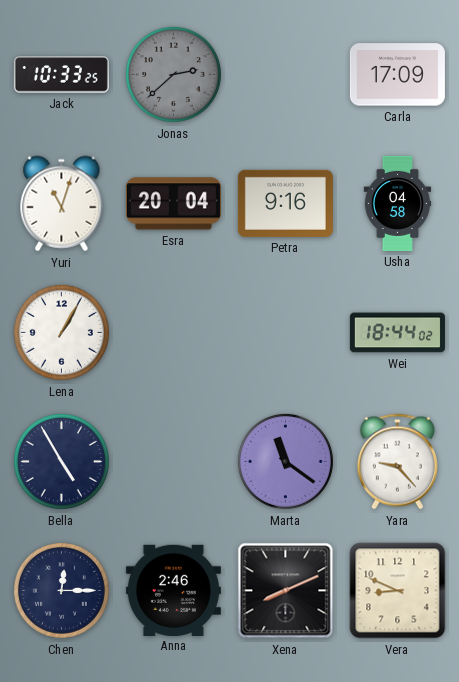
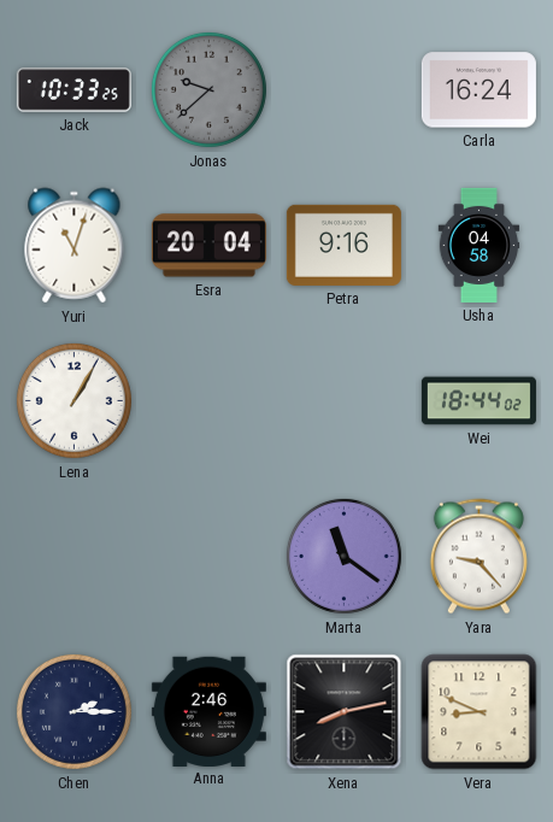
Jonas: 2:38 -> 9:38
Carla: 17:09 -> 16:24
Bella: 4:55 -> none
Chen: 12:15 -> 2:15
Xena: 8:11 -> 8:13
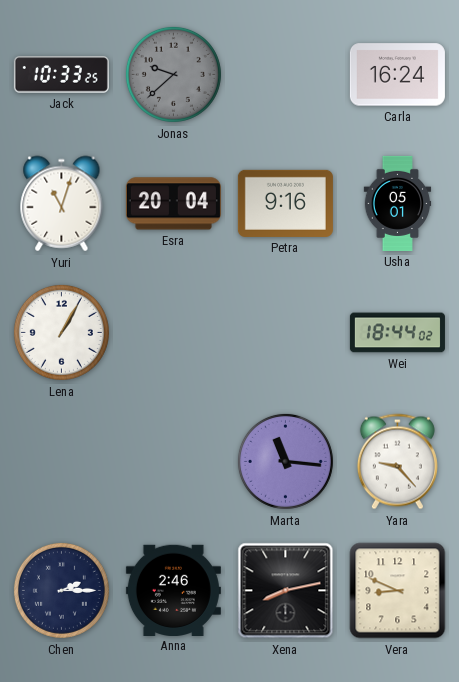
Usha: 04:58 -> 05:01
Marta: 11:21 -> 11:16
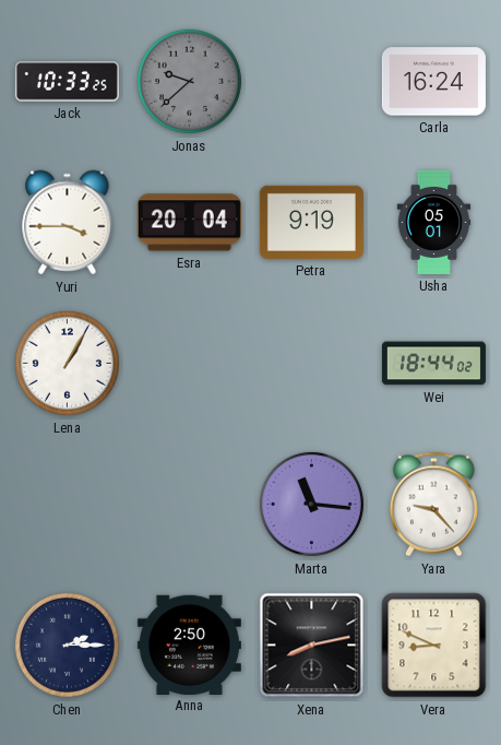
Yuri: 11:03 -> 3:45
Petra: 9:16 -> 9:19
Anna: 2:46 -> 2:50
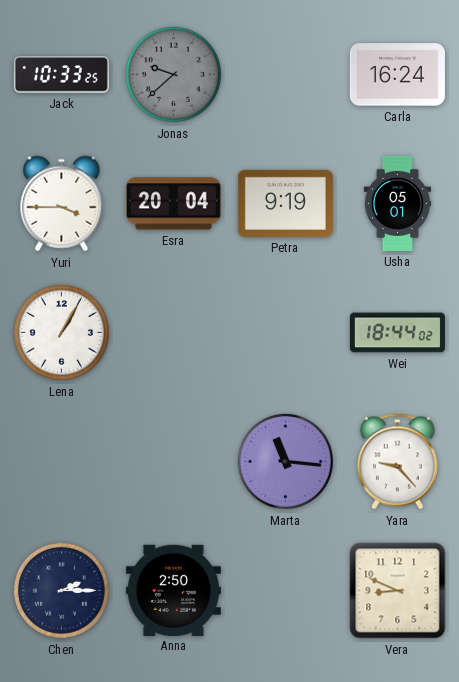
Xena: 8:13 -> none
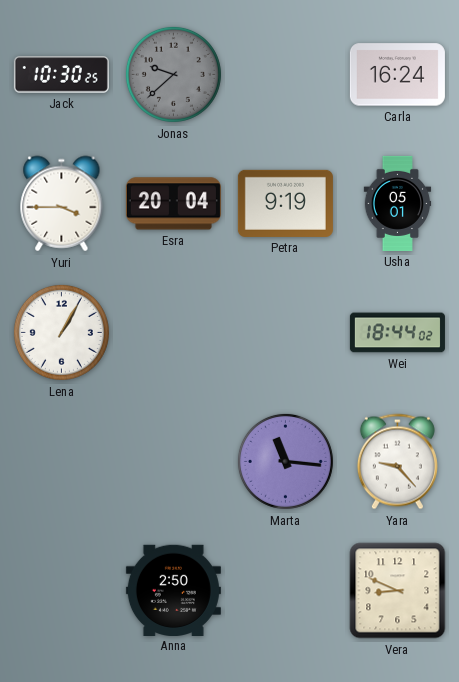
Jack: 10:33 -> 10:30
Chen: 2:15 -> none
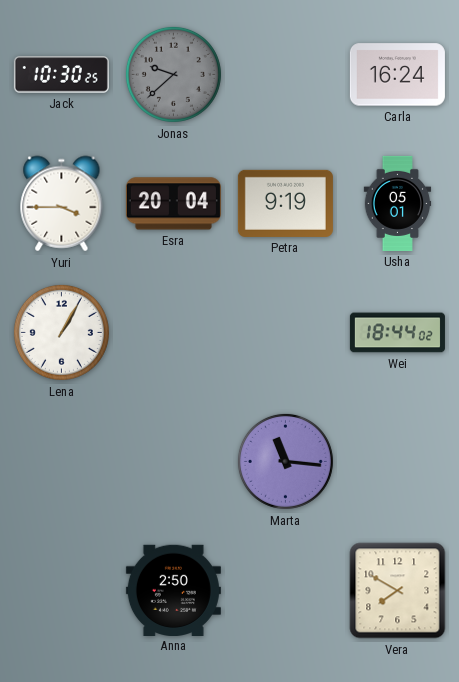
Yara: 9:23 -> none
Vera: 8:49 -> 7:50
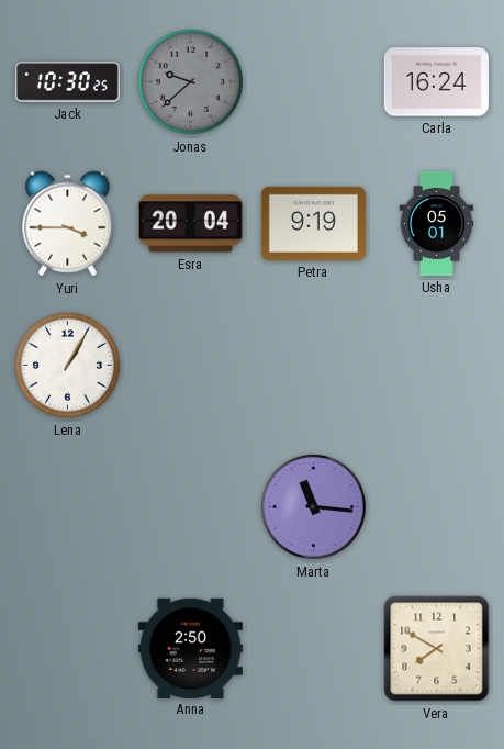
Wei: 18:44 -> none
